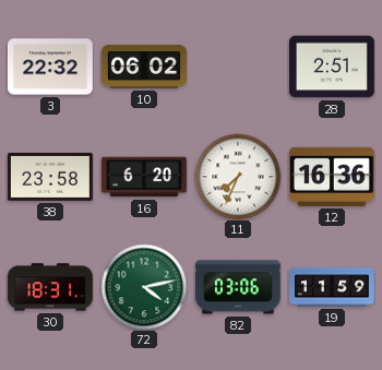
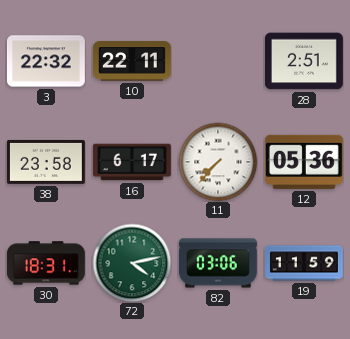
10: 06:02 -> 22:11
16: 6:20 -> 6:17
11: 7:34 -> 7:37
12: 16:36 -> 05:36
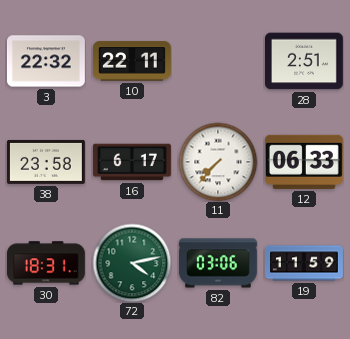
12: 05:36 -> 06:33
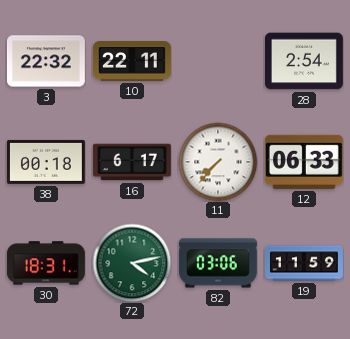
28: 2:51 -> 2:54
38: 23:58 -> 00:18
